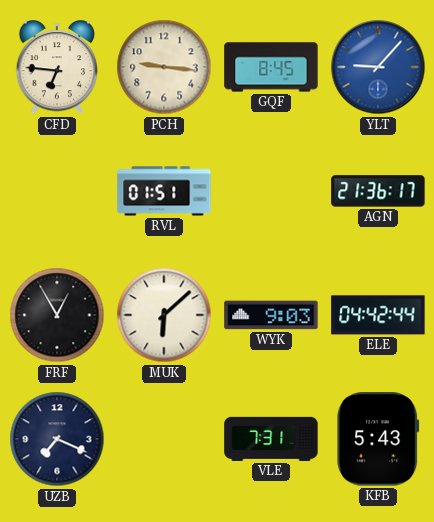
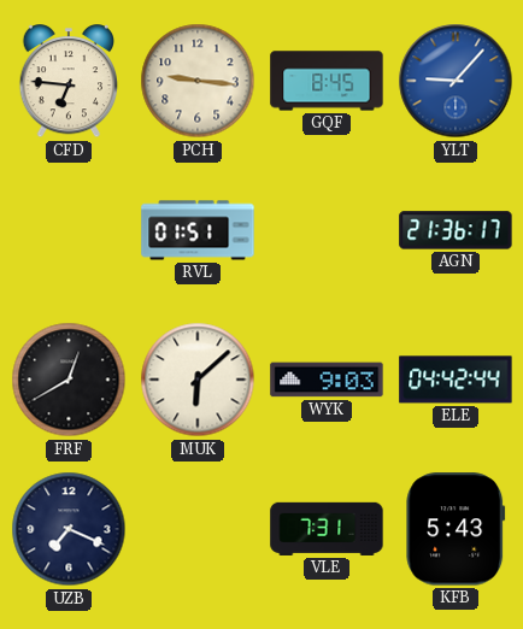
FRF: 12:55 -> 12:40
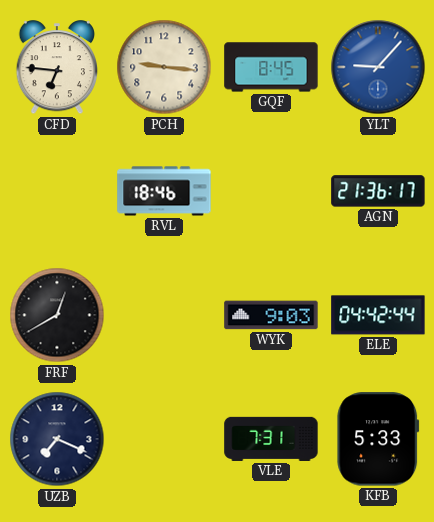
RVL: 01:51 -> 18:46
MUK: 6:08 -> none
KFB: 5:43 -> 5:33
